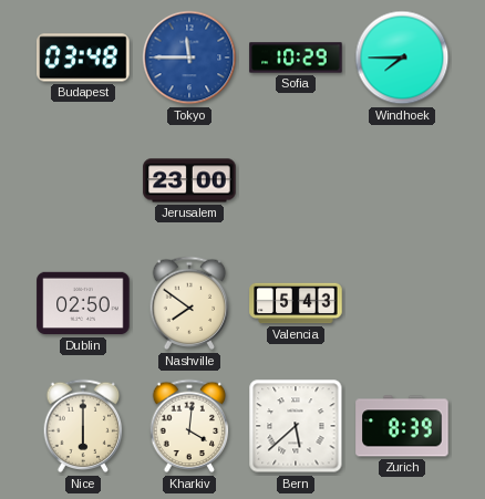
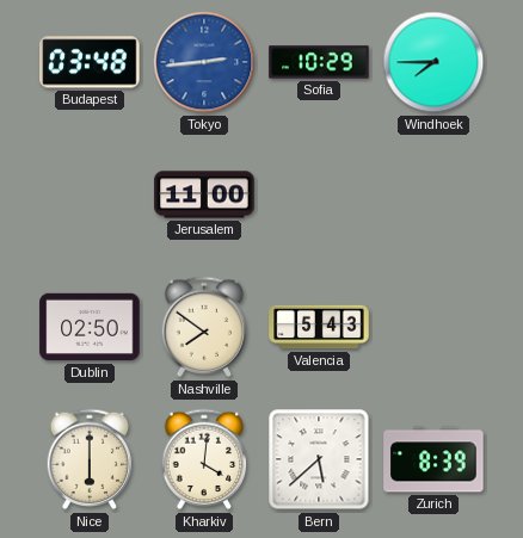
Tokyo: 11:45 -> 2:44
Jerusalem: 23:00 -> 11:00
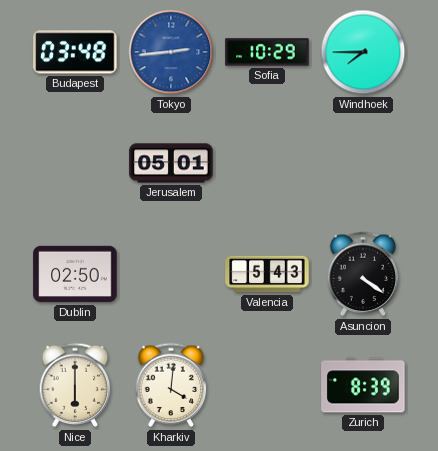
Jerusalem: 11:00 -> 05:01
Nashville: 7:51 -> none
Asuncion: none -> 4:21
Bern: 5:38 -> none
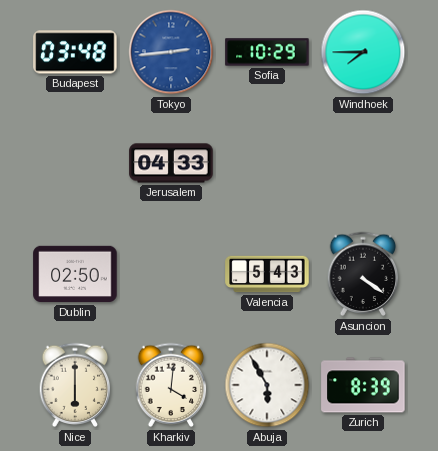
Jerusalem: 05:01 -> 04:33
Abuja: none -> 5:55
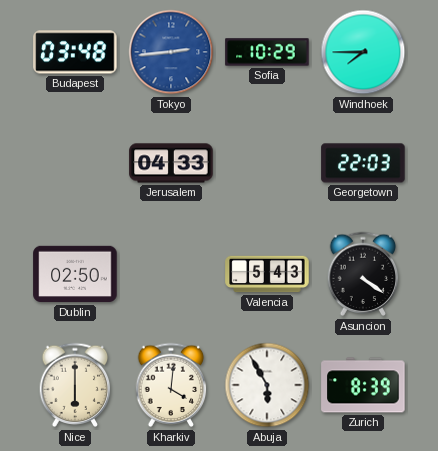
Georgetown: none -> 22:03
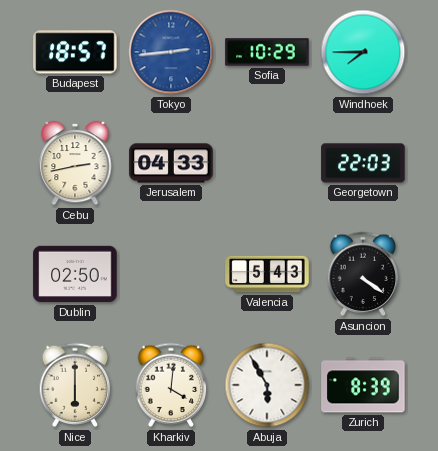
Budapest: 03:48 -> 18:57
Cebu: none -> 2:43
